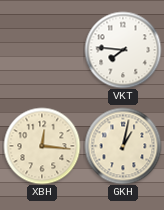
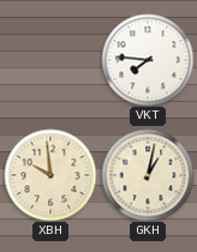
XBH: 12:16 -> 9:59
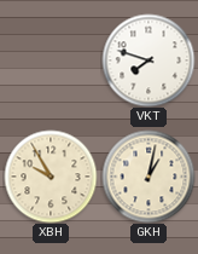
VKT: 7:46 -> 7:48
XBH: 9:59 -> 9:55
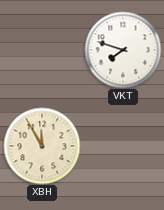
XBH: 9:55 -> 11:55
GKH: 1:02 -> none
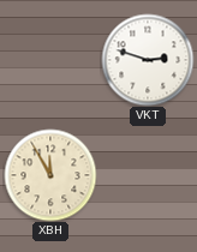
VKT: 7:48 -> 2:48
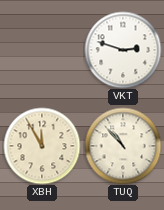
TUQ: none -> 10:53
